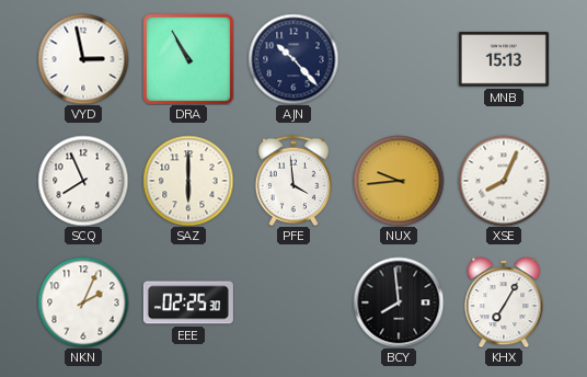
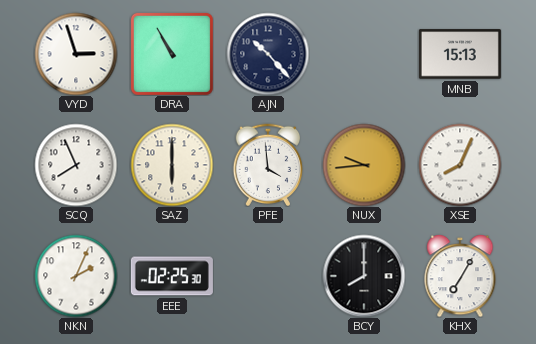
VYD: 2:58 -> 2:57
BCY: 7:59 -> 8:00
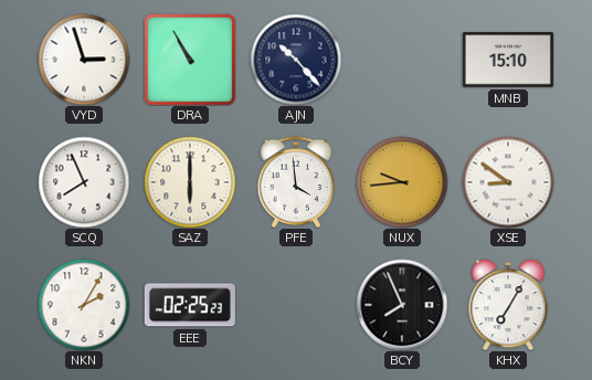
MNB: 15:13 -> 15:10
XSE: 8:04 -> 8:51
NKN: 2:04 -> 2:05
EEE: 02:25:30 -> 02:25:23
BCY: 8:00 -> 7:56
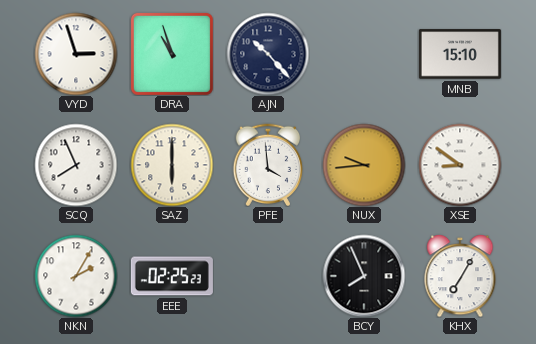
DRA: 10:55 -> 10:57
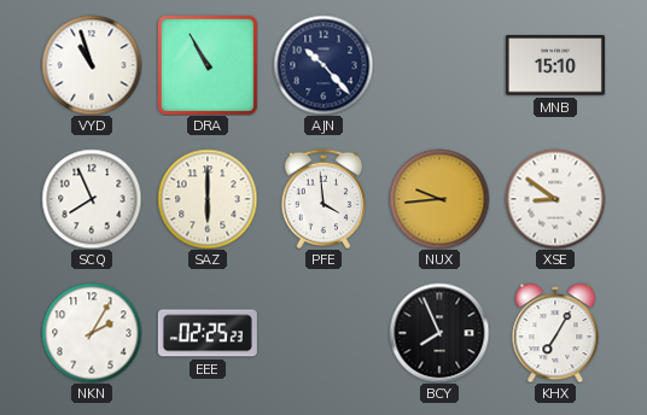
VYD: 2:57 -> 10:57
DRA: 10:57 -> 10:55
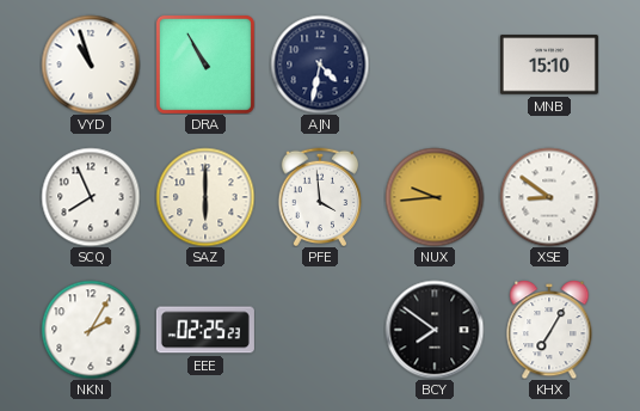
AJN: 10:23 -> 4:32
BCY: 7:56 -> 7:51
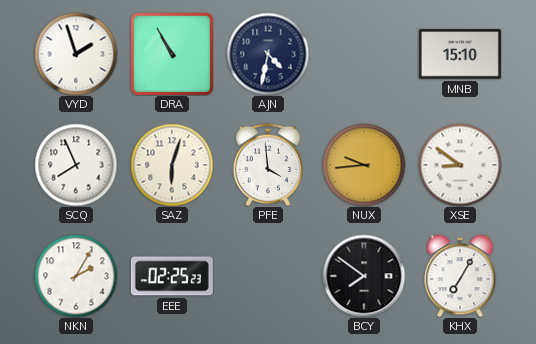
VYD: 10:57 -> 1:57
SAZ: 6:00 -> 6:03
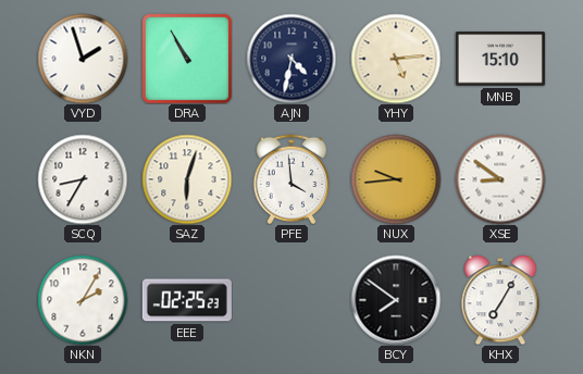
YHY: none -> 5:14
SCQ: 7:56 -> 8:35
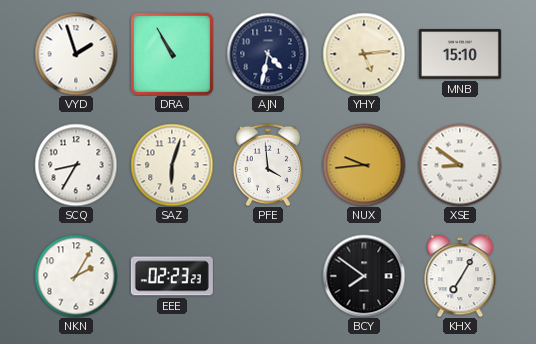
EEE: 02:25 -> 02:23
